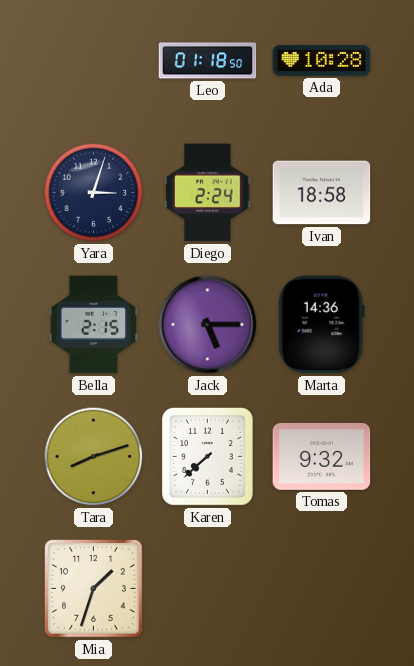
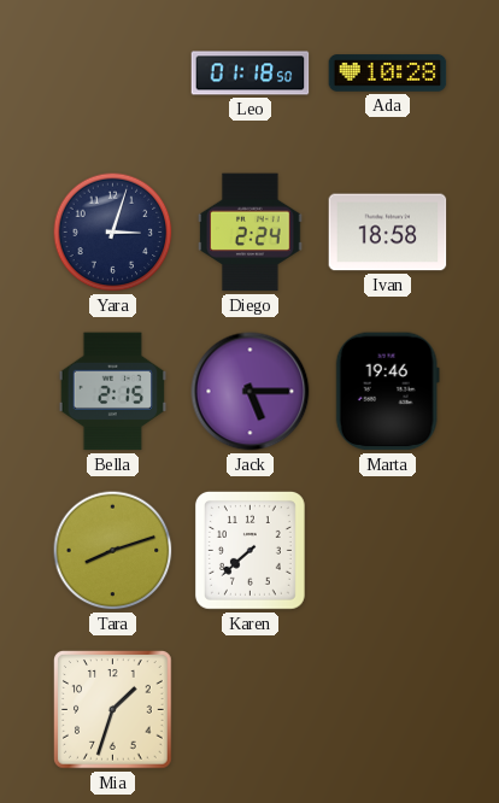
Marta: 14:36 -> 19:46
Tomas: 9:32 -> none
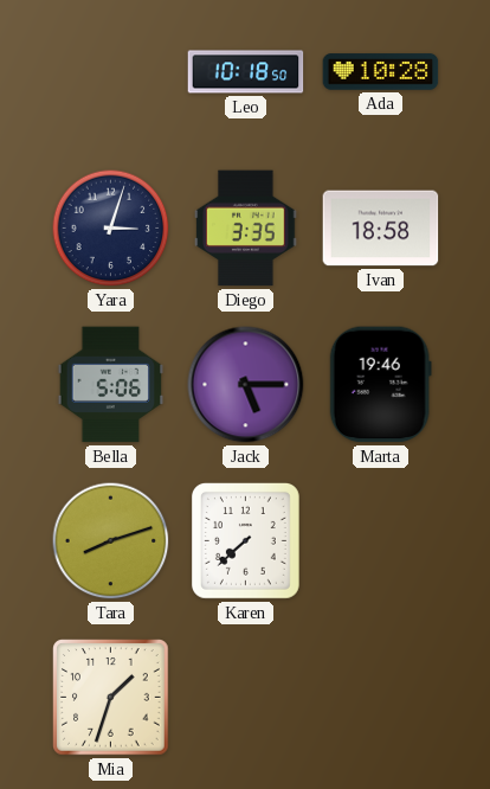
Leo: 01:18 -> 10:18
Diego: 2:24 -> 3:35
Bella: 2:15 -> 5:06
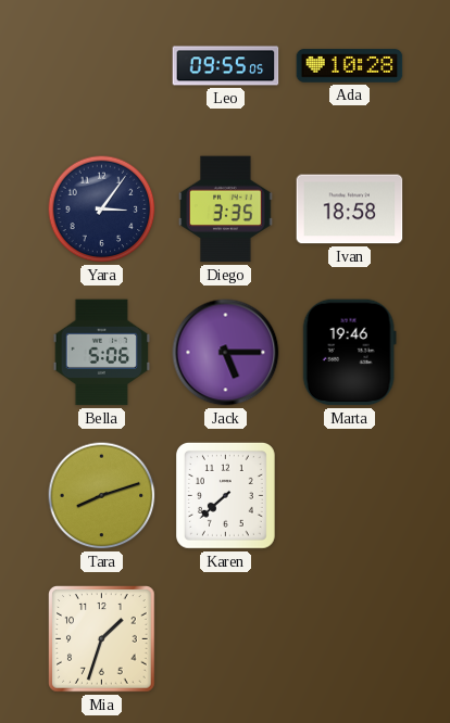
Leo: 10:18 -> 09:55
Yara: 3:03 -> 3:06
